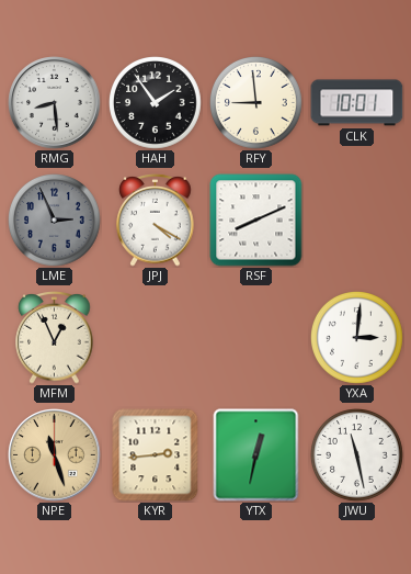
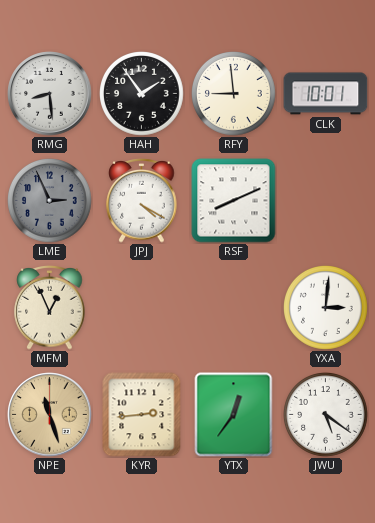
YTX: 12:32 -> 12:36
JWU: 11:28 -> 5:21
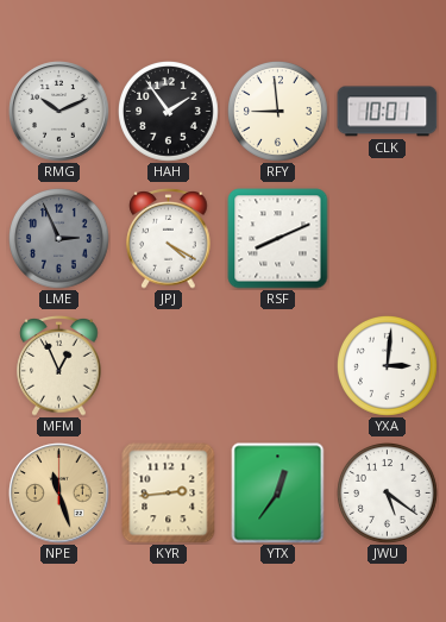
RMG: 8:29 -> 10:11
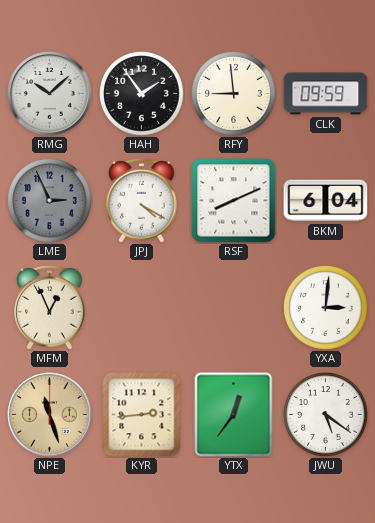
RMG: 10:11 -> 10:08
CLK: 10:01 -> 09:59
BKM: none -> 6:04
